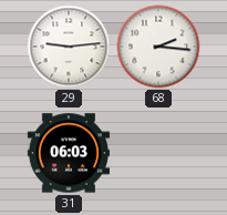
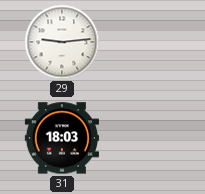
68: 2:16 -> none
31: 06:03 -> 18:03
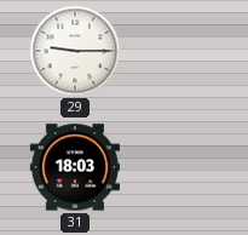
29: 9:14 -> 9:15
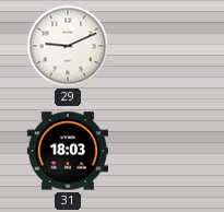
29: 9:15 -> 9:11
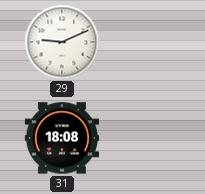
31: 18:03 -> 18:08
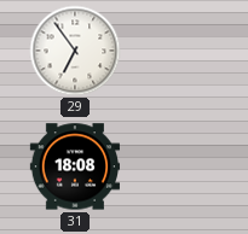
29: 9:11 -> 6:54
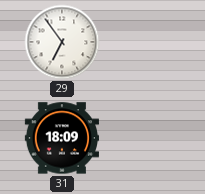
31: 18:08 -> 18:09
